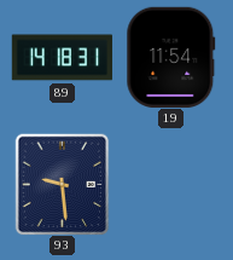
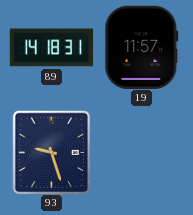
19: 11:54 -> 11:57
93: 9:29 -> 9:27
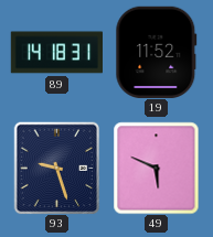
19: 11:57 -> 11:52
49: none -> 5:49
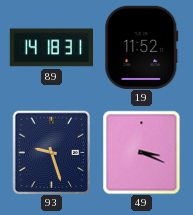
49: 5:49 -> 3:19
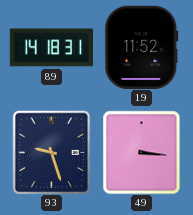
49: 3:19 -> 3:16
